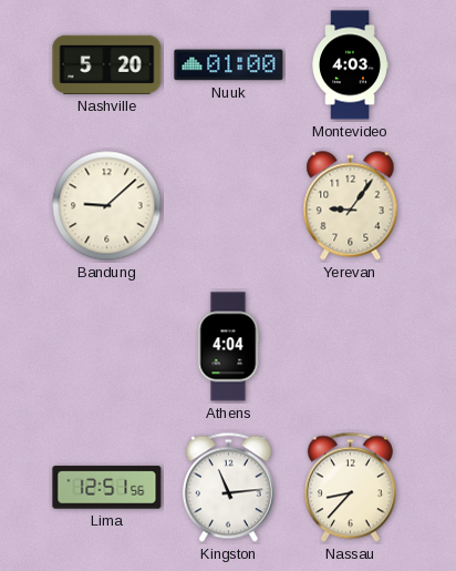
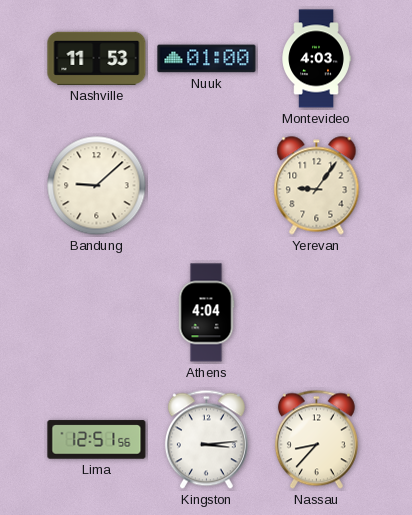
Nashville: 5:20 -> 11:53
Kingston: 11:14 -> 3:14
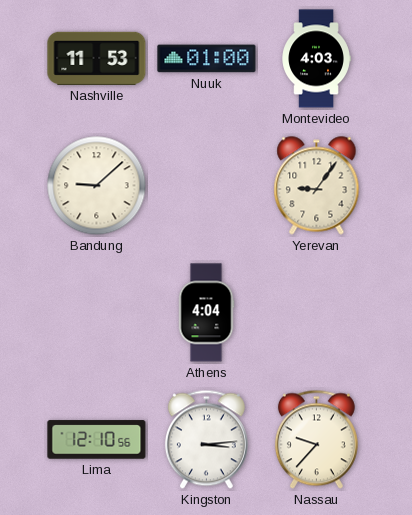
Lima: 12:51 -> 12:10
Nassau: 8:37 -> 9:37
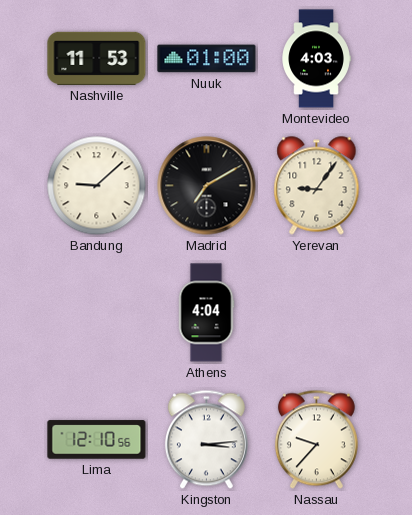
Madrid: none -> 7:10
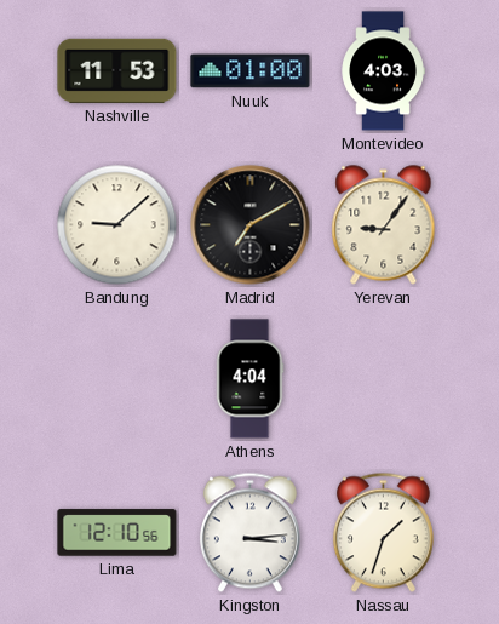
Nassau: 9:37 -> 1:33
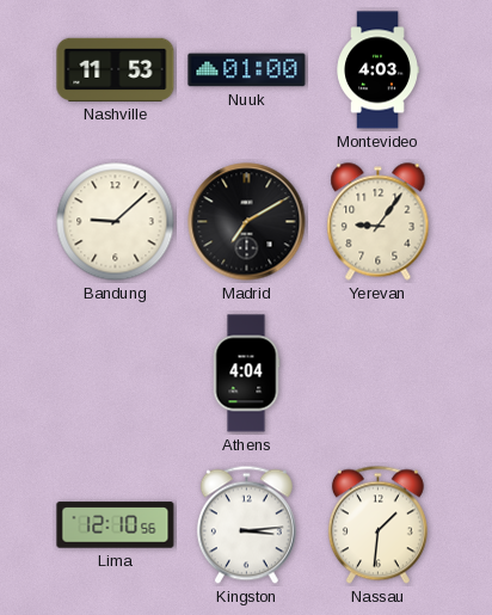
Nassau: 1:33 -> 1:31
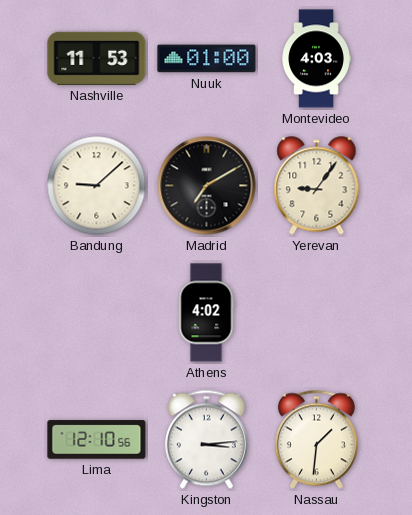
Athens: 4:04 -> 4:02
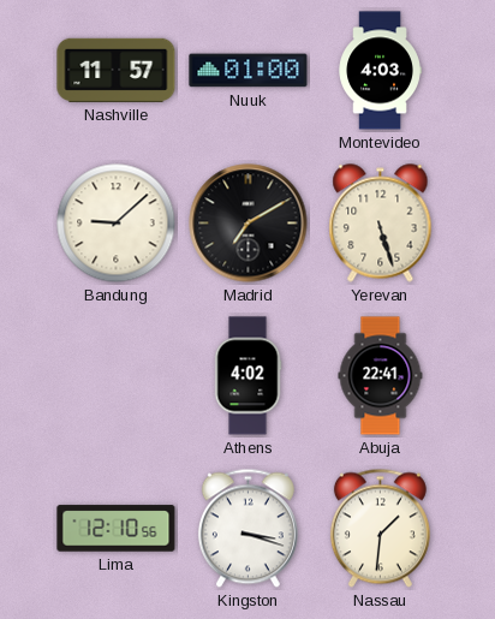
Nashville: 11:53 -> 11:57
Yerevan: 9:06 -> 5:27
Abuja: none -> 22:41
Kingston: 3:14 -> 3:18
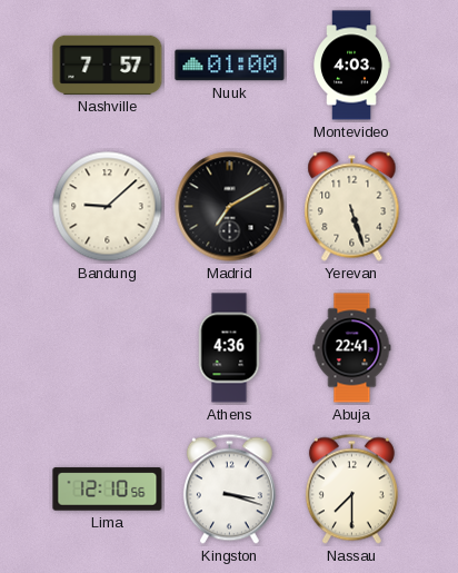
Nashville: 11:57 -> 7:57
Athens: 4:02 -> 4:36
Nassau: 1:31 -> 7:30
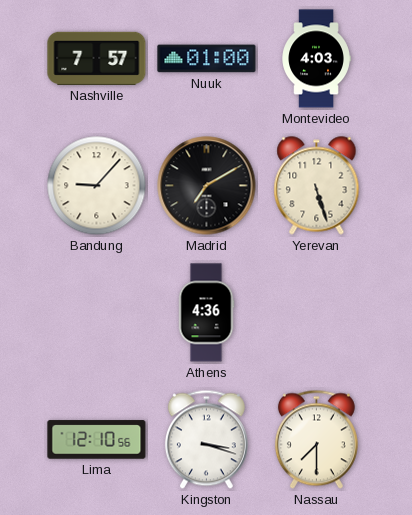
Bandung: 9:08 -> 9:07
Abuja: 22:41 -> none
